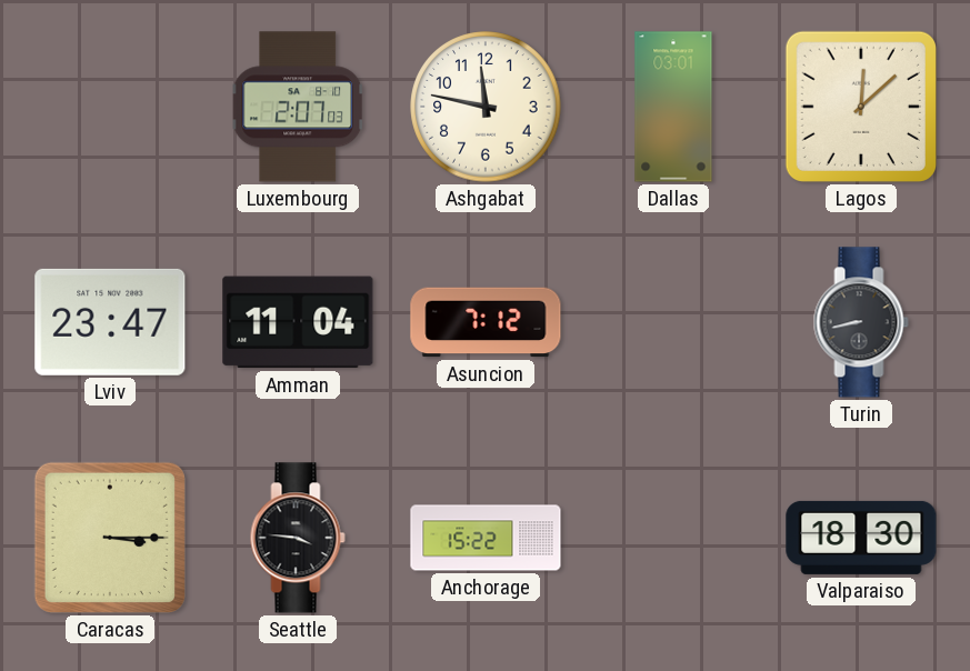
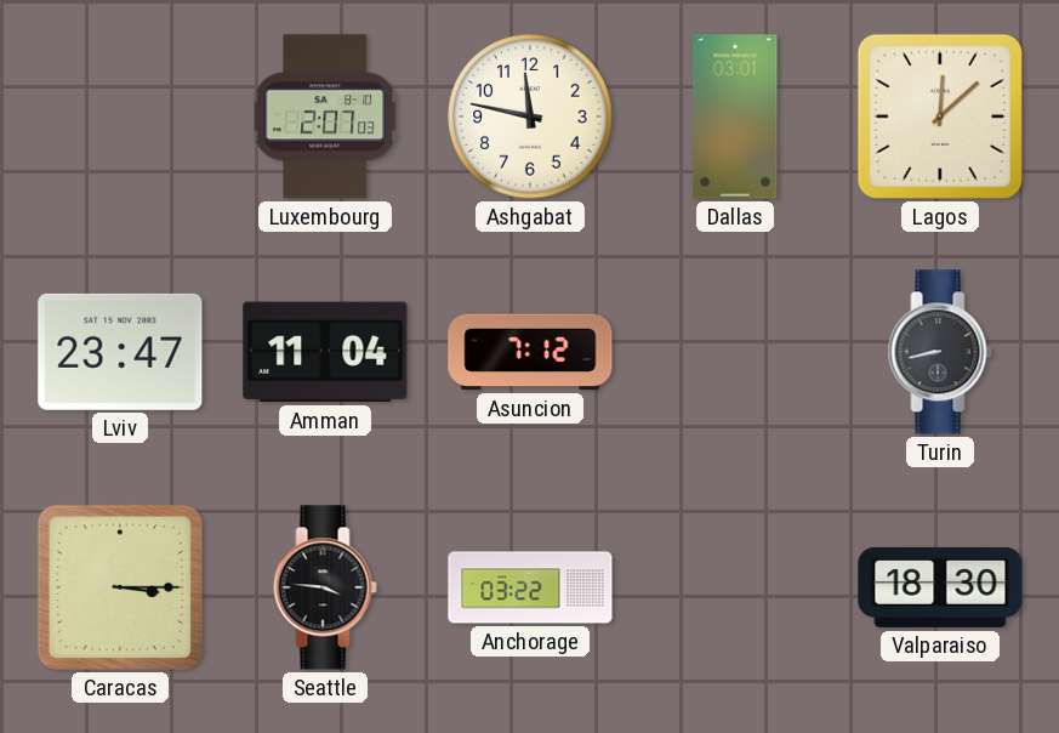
Anchorage: 15:22 -> 03:22
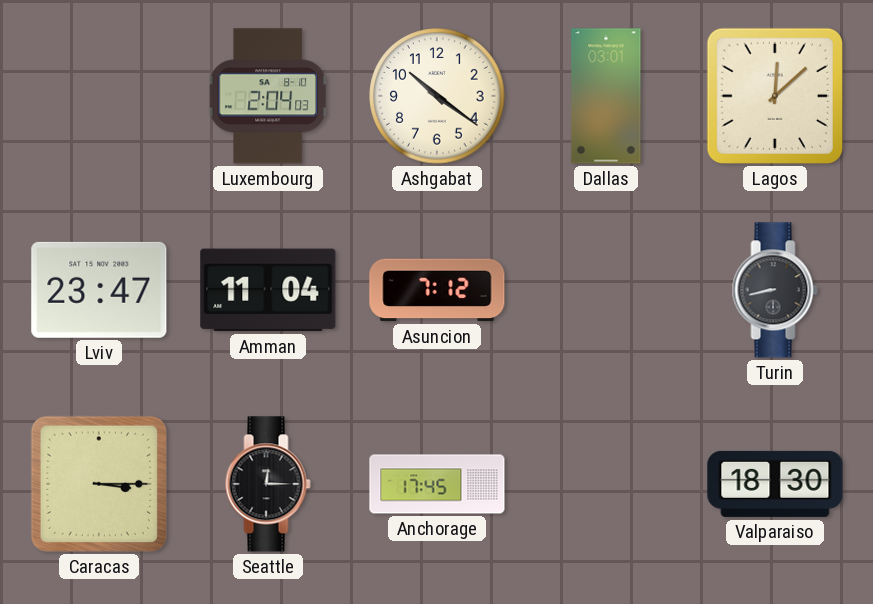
Luxembourg: 2:07 -> 2:04
Ashgabat: 11:47 -> 10:21
Seattle: 3:46 -> 12:15
Anchorage: 03:22 -> 17:45
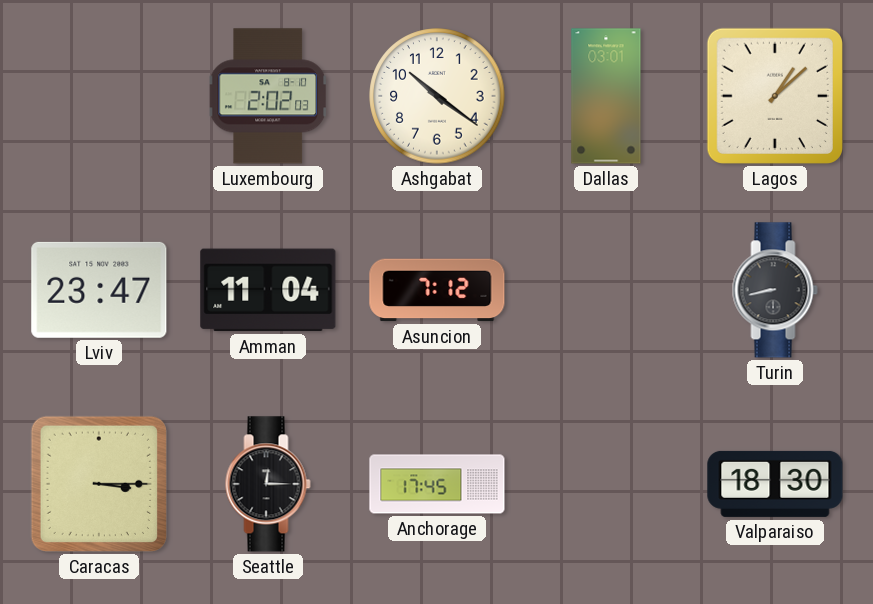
Luxembourg: 2:04 -> 2:02
Lagos: 12:08 -> 1:08
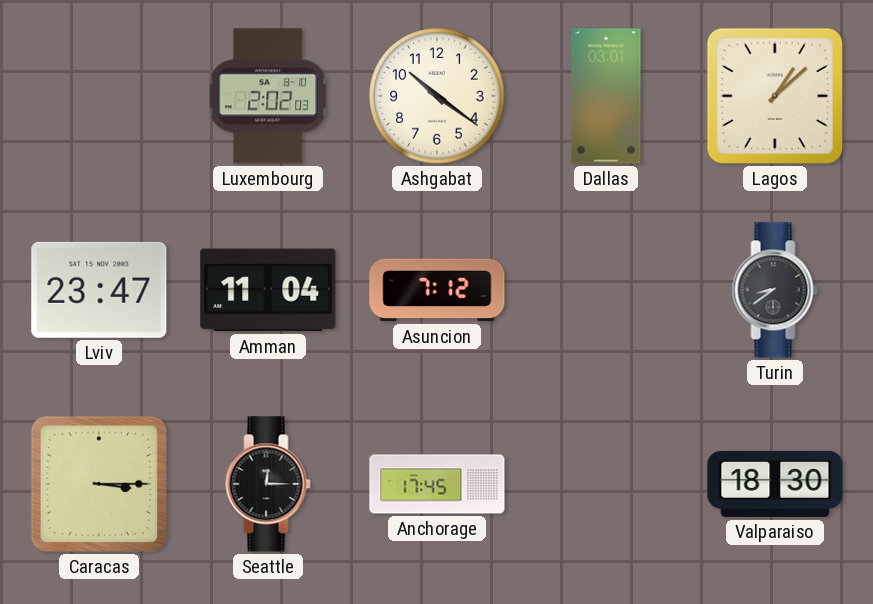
Turin: 8:43 -> 8:39
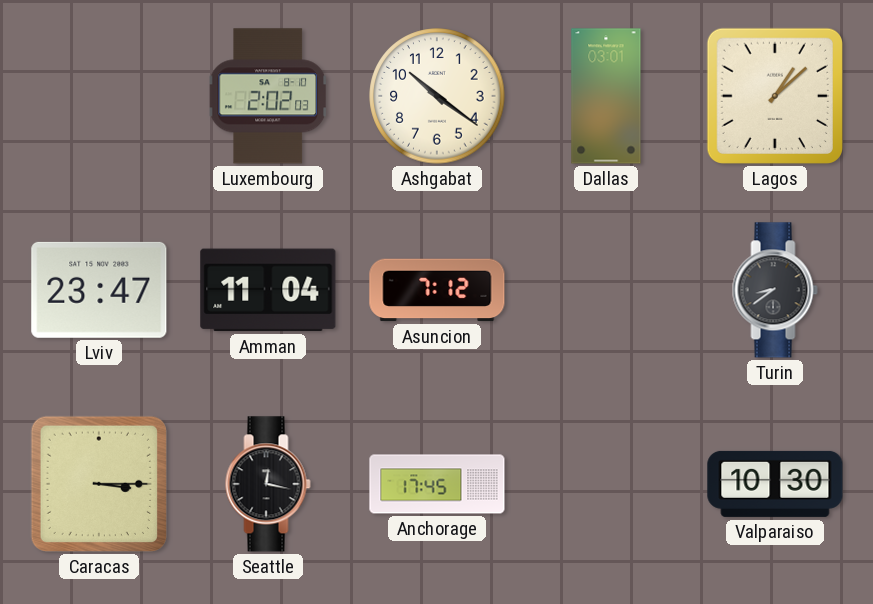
Seattle: 12:15 -> 12:17
Valparaiso: 18:30 -> 10:30
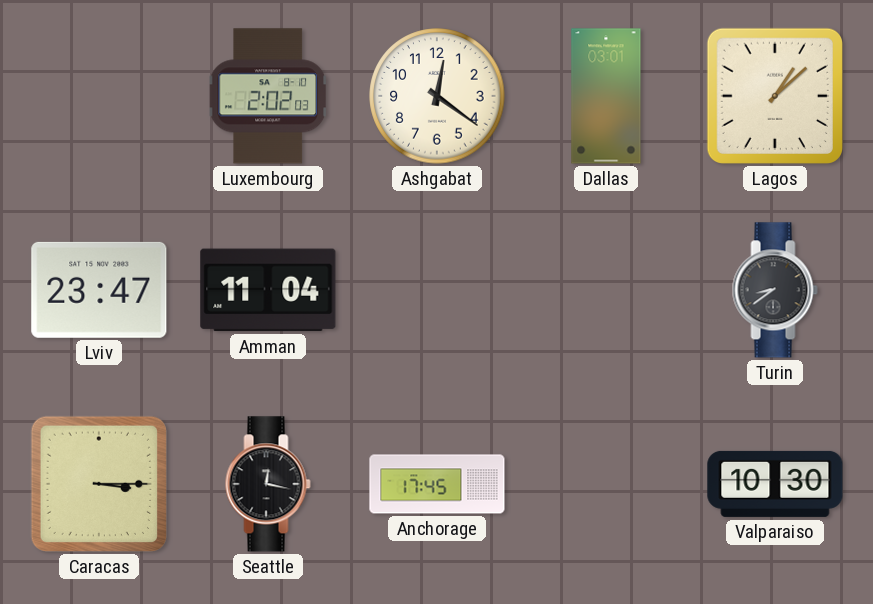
Ashgabat: 10:21 -> 12:21
Asuncion: 7:12 -> none
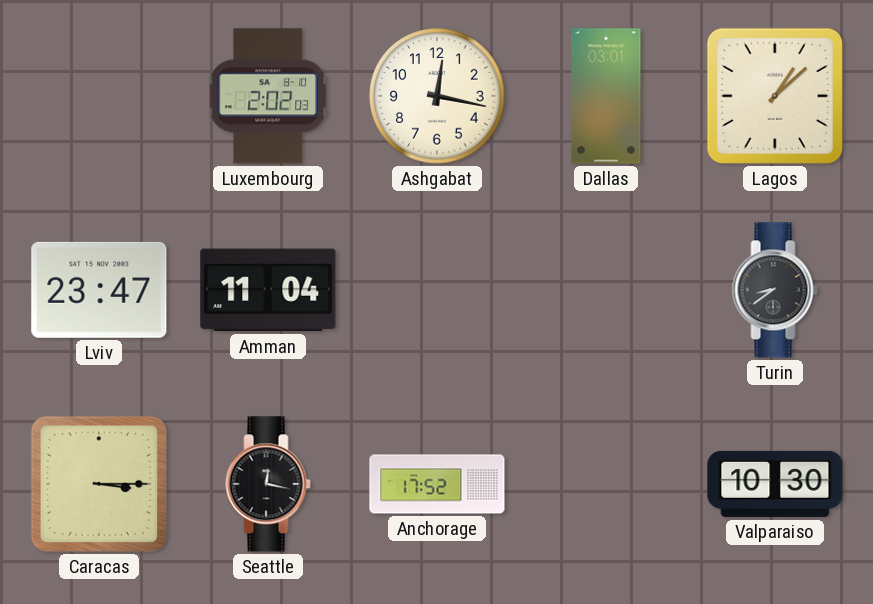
Ashgabat: 12:21 -> 12:17
Anchorage: 17:45 -> 17:52
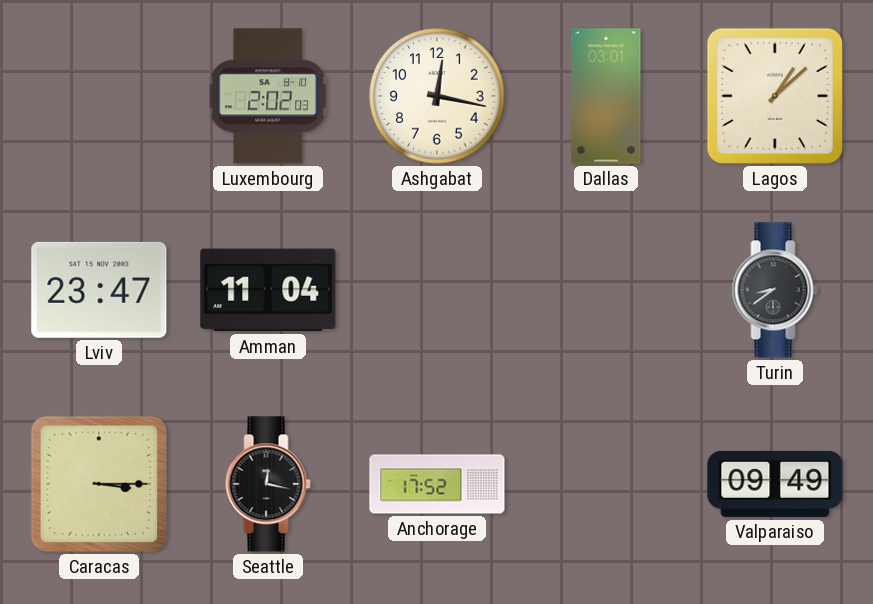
Valparaiso: 10:30 -> 09:49
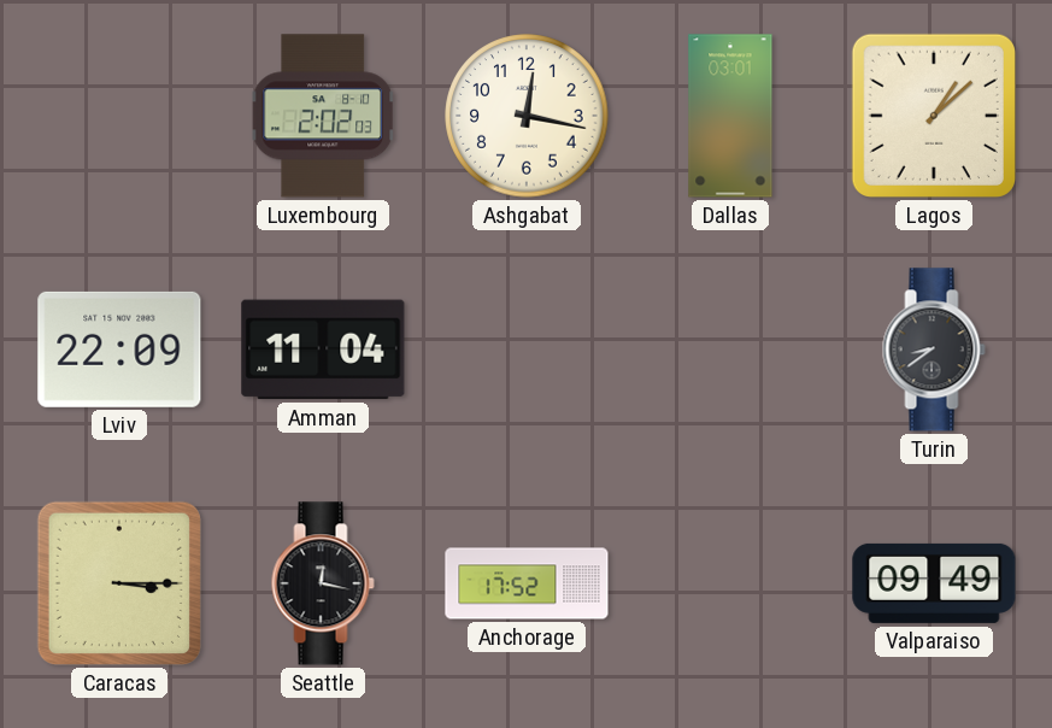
Lviv: 23:47 -> 22:09
